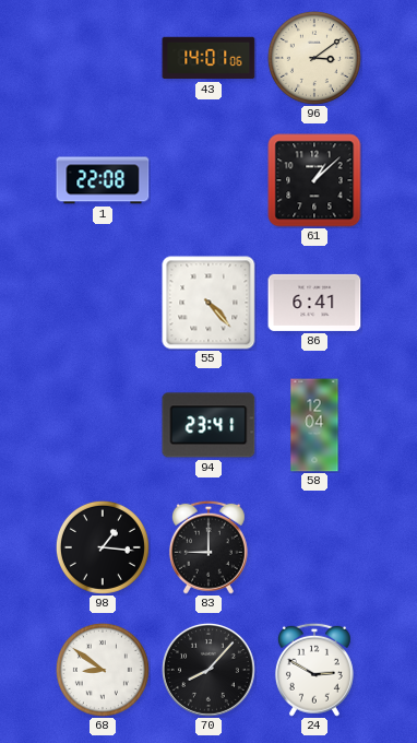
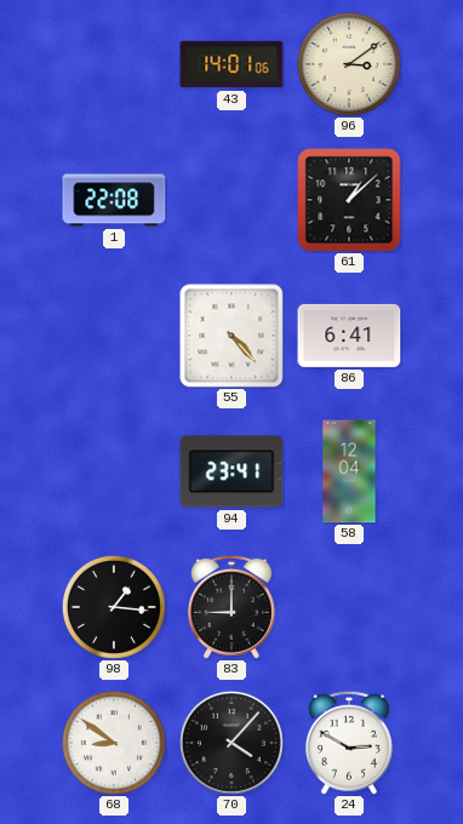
70: 8:07 -> 4:07
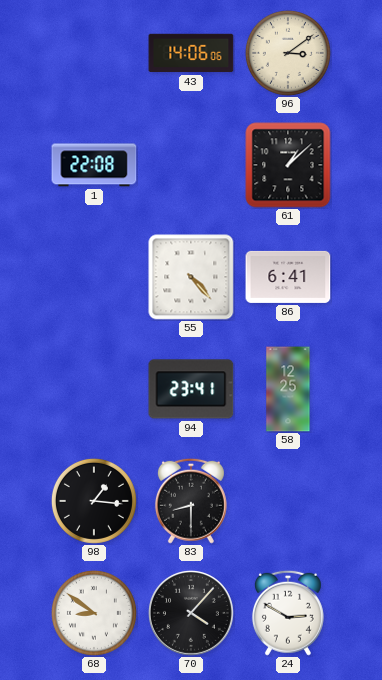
43: 14:01 -> 14:06
58: 12:04 -> 12:25
83: 9:00 -> 8:30
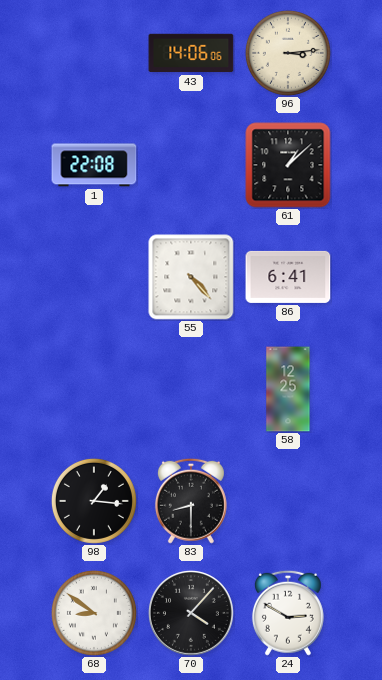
96: 3:09 -> 3:14
94: 23:41 -> none
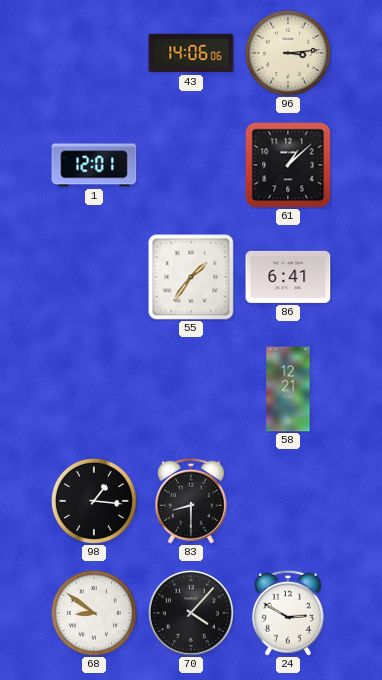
1: 22:08 -> 12:01
55: 4:23 -> 1:36
58: 12:25 -> 12:21
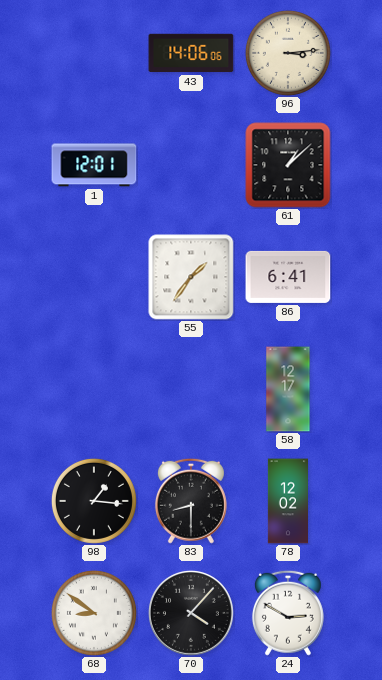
58: 12:21 -> 12:17
78: none -> 12:02
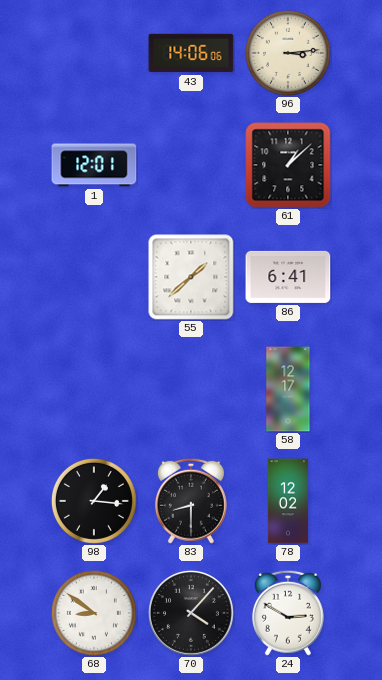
55: 1:36 -> 1:38
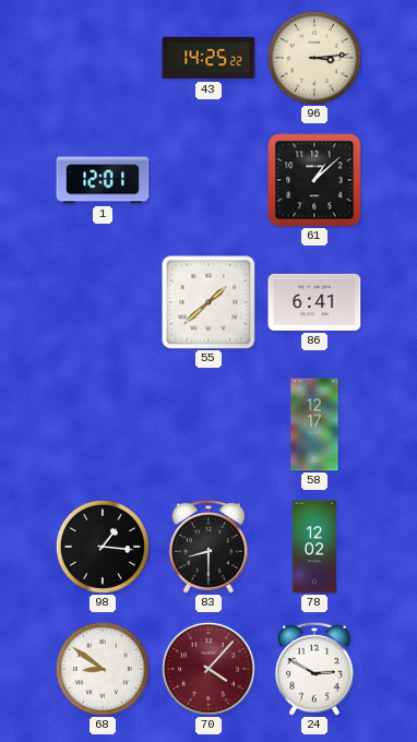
43: 14:06 -> 14:25
70 dial: black -> burgundy
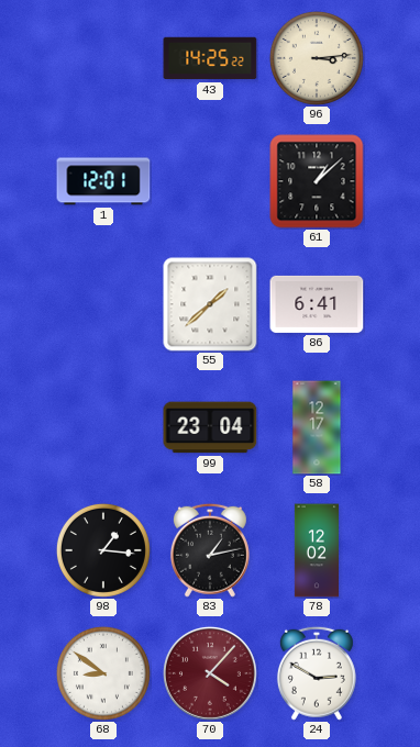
99: none -> 23:04
83: 8:30 -> 1:13
